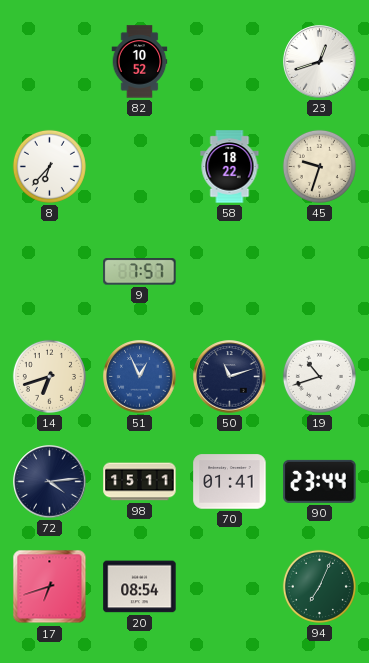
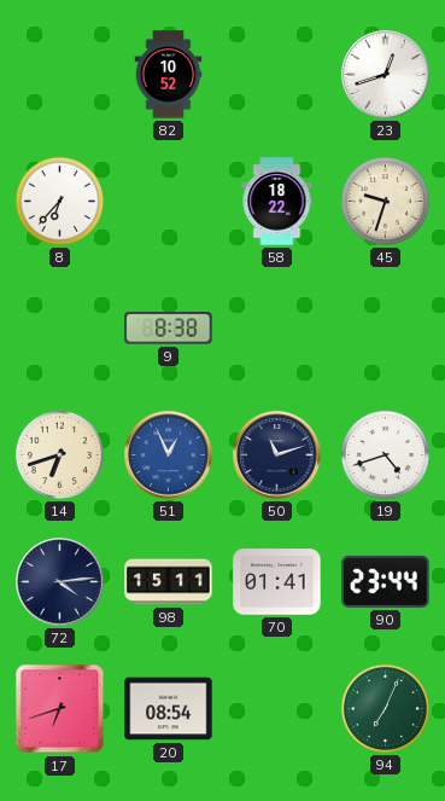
9: 7:57 -> 8:38
19: 10:42 -> 4:42
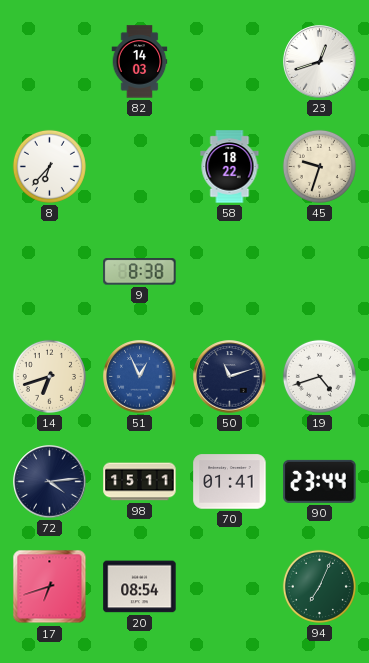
82: 10:52 -> 14:03
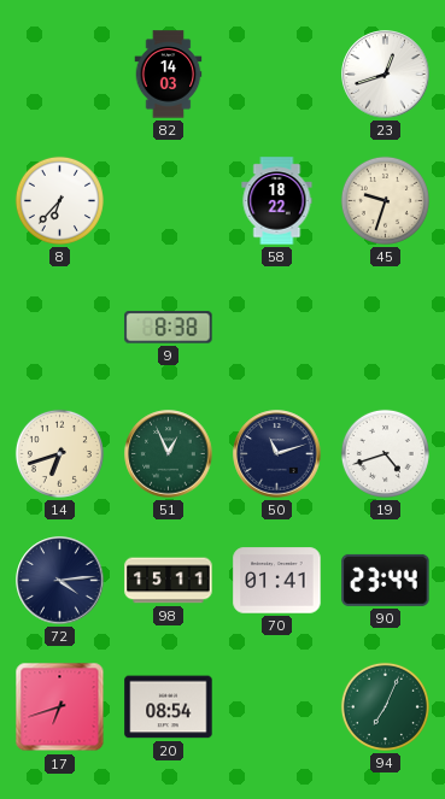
51 dial: blue -> green
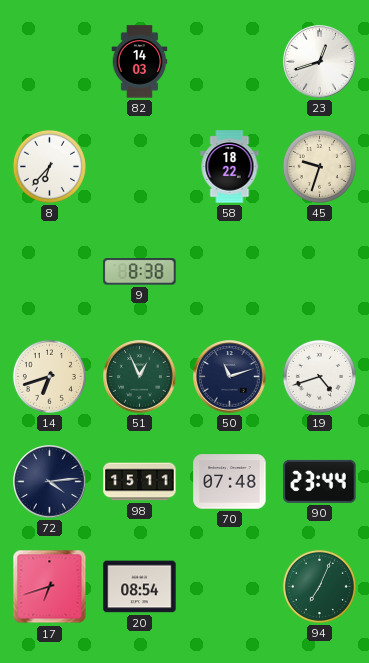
70: 01:41 -> 07:48
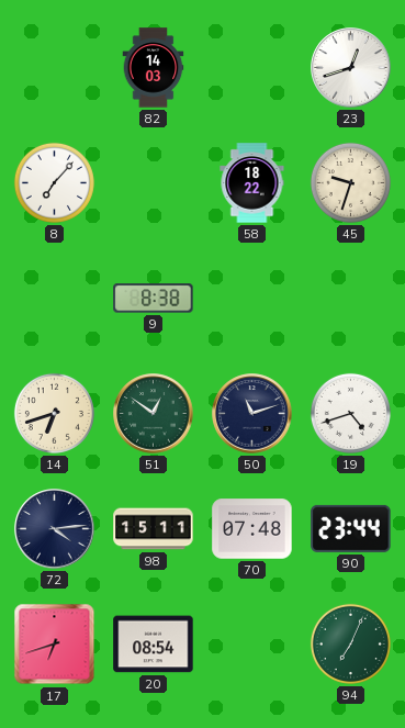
8: 6:37 -> 7:07
51: 12:56 -> 12:51
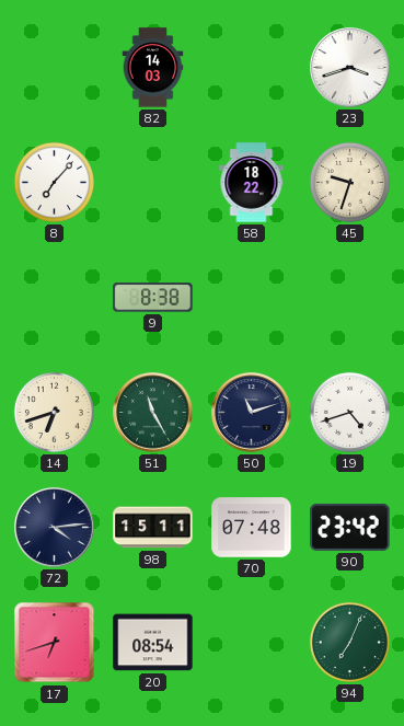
23: 12:42 -> 3:42
51: 12:51 -> 11:25
90: 23:44 -> 23:42
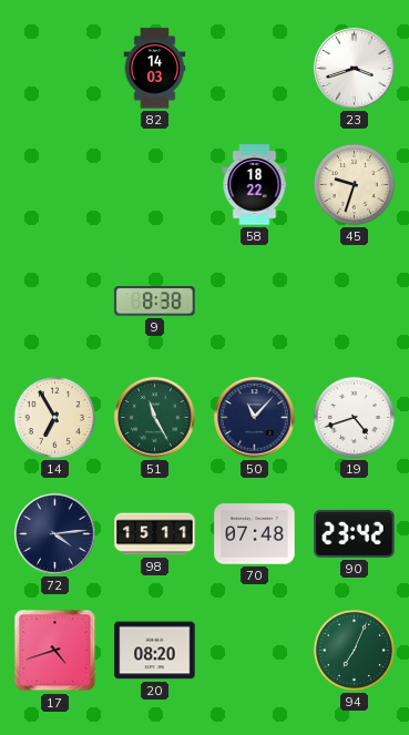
8: 7:07 -> none
14: 6:42 -> 6:55
50: 11:12 -> 11:07
17: 6:42 -> 4:42
20: 08:54 -> 08:20
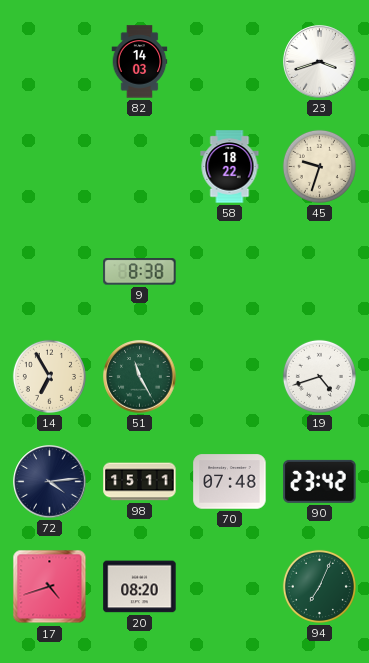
50: 11:07 -> none
